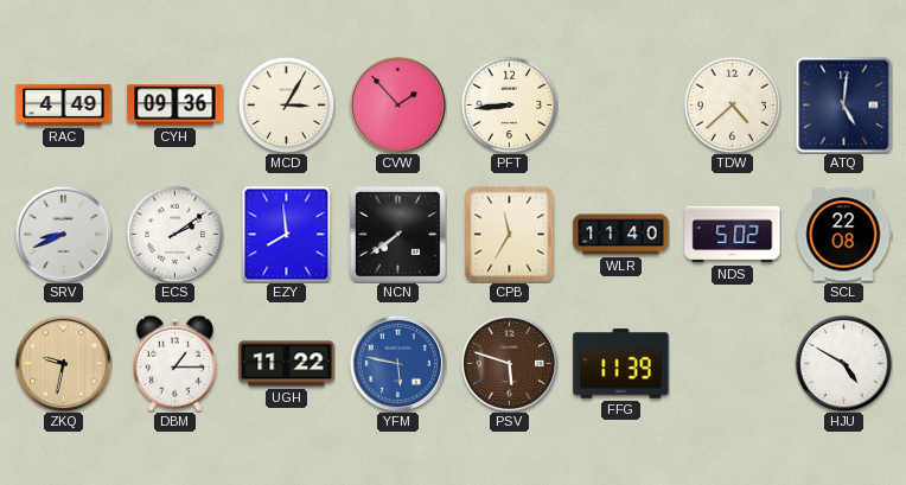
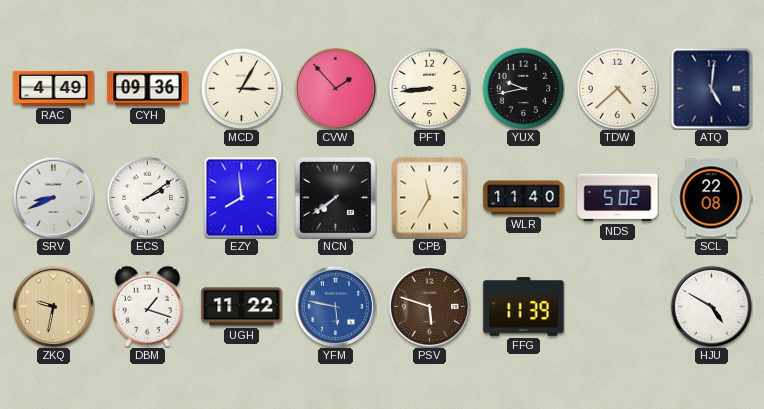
YUX: none -> 9:43
DBM: 1:15 -> 1:18
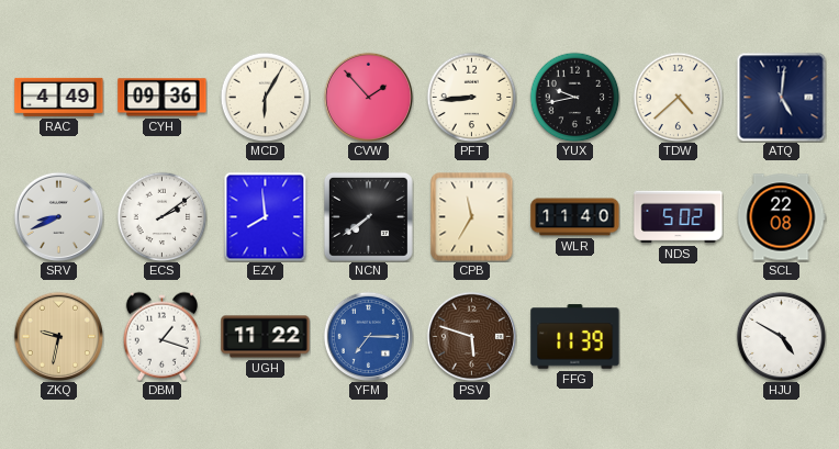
MCD: 3:05 -> 6:05
YFM: 5:47 -> 7:15
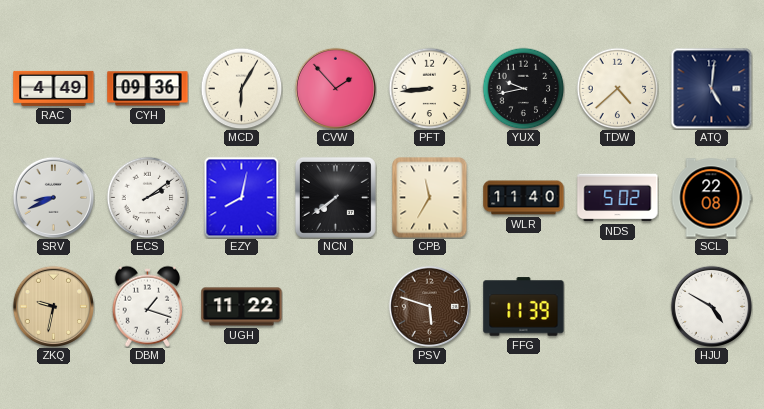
EZY: 7:59 -> 8:02
YFM: 7:15 -> none
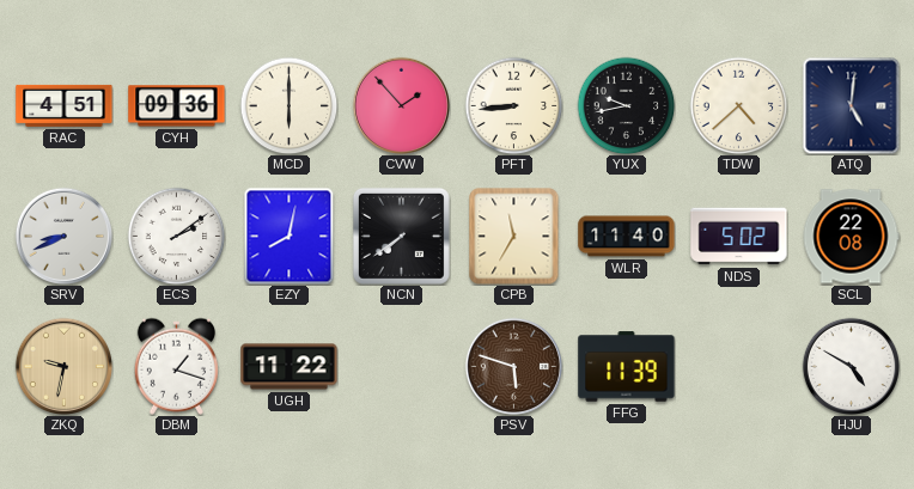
RAC: 4:49 -> 4:51
MCD: 6:05 -> 6:00
